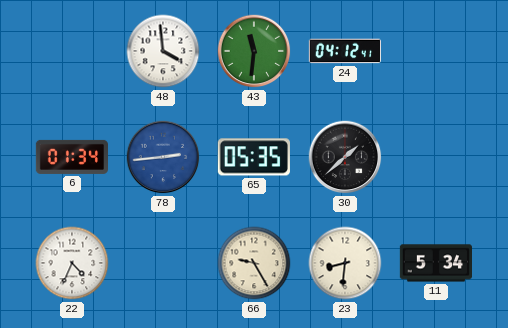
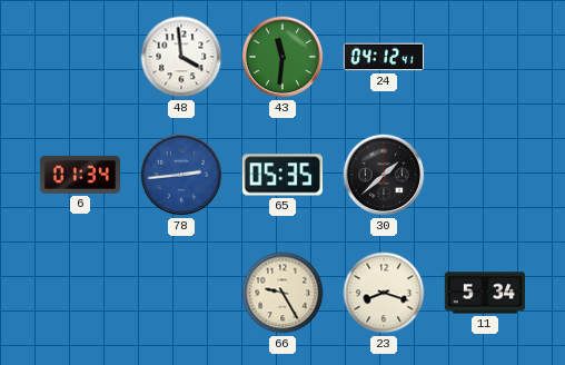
22: 4:34 -> none
23: 8:31 -> 8:18
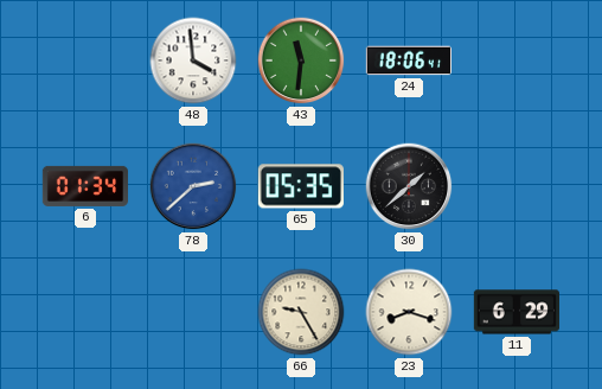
24: 04:12 -> 18:06
78: 2:44 -> 2:38
11: 5:34 -> 6:29
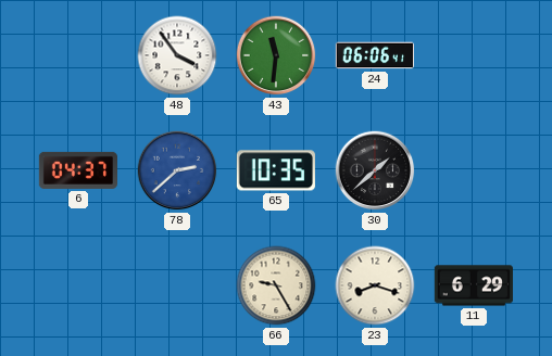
48: 3:59 -> 3:54
24: 18:06 -> 06:06
6: 01:34 -> 04:37
65: 05:35 -> 10:35
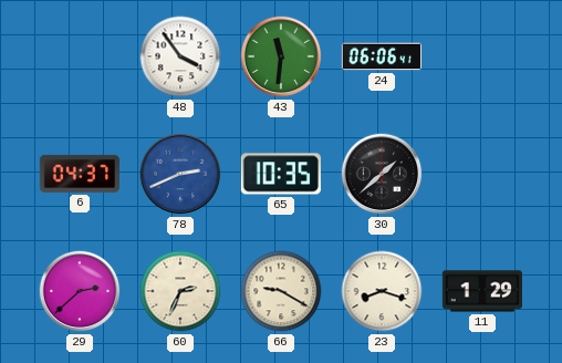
78: 2:38 -> 2:41
29: none -> 2:38
60: none -> 2:34
66: 9:25 -> 9:20
11: 6:29 -> 1:29
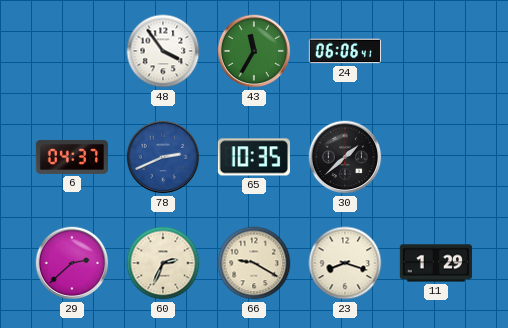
43: 11:31 -> 11:35
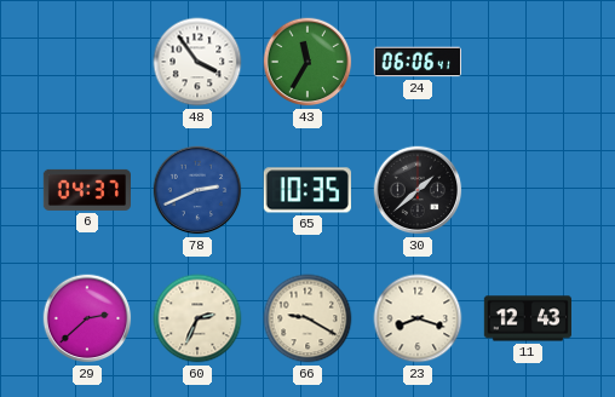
11: 1:29 -> 12:43
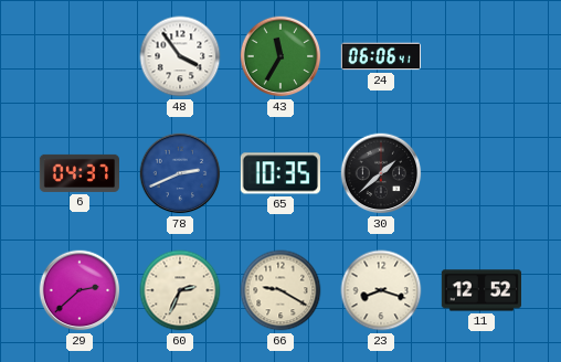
11: 12:43 -> 12:52
